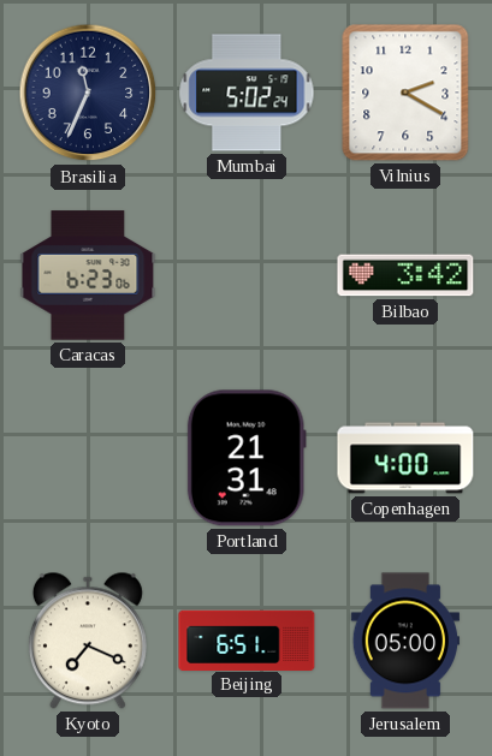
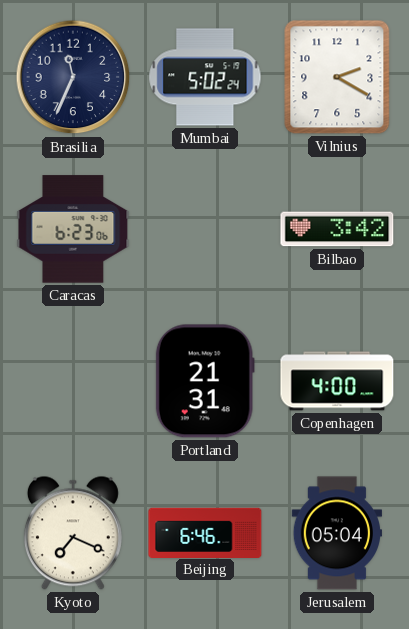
Beijing: 6:51 -> 6:46
Jerusalem: 05:00 -> 05:04
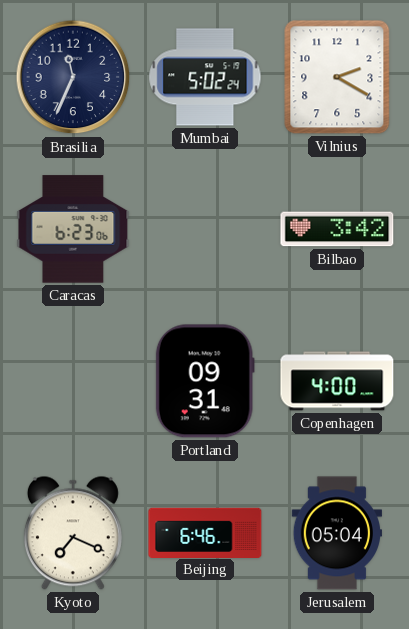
Portland: 21:31 -> 09:31
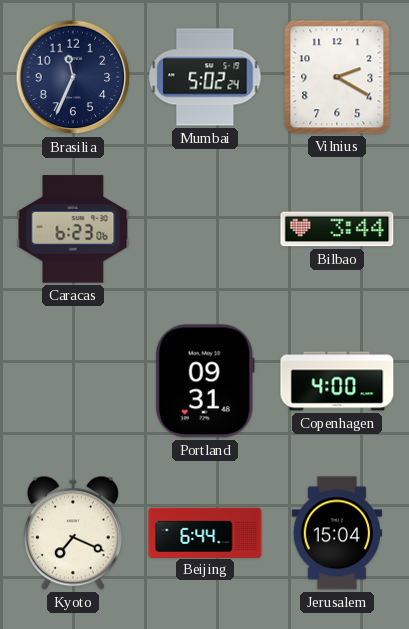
Bilbao: 3:42 -> 3:44
Beijing: 6:46 -> 6:44
Jerusalem: 05:04 -> 15:04
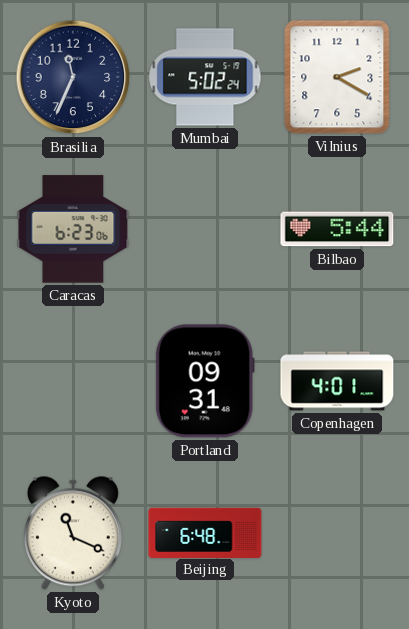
Bilbao: 3:44 -> 5:44
Copenhagen: 4:00 -> 4:01
Kyoto: 7:19 -> 11:19
Beijing: 6:44 -> 6:48
Jerusalem: 15:04 -> none
